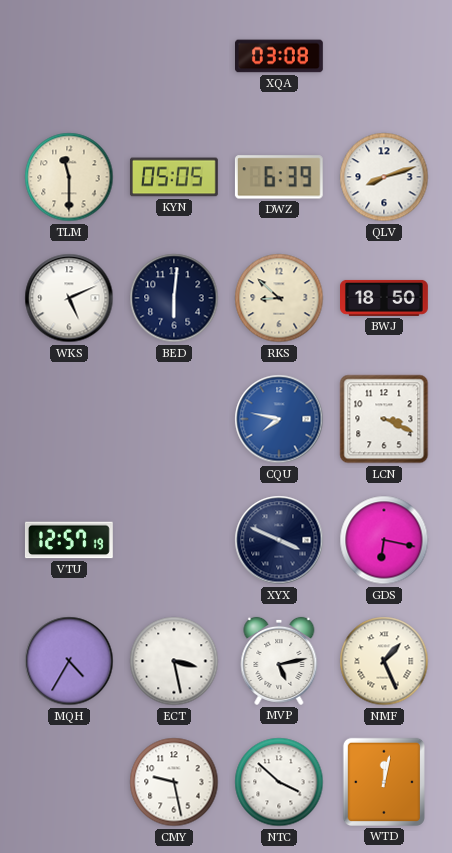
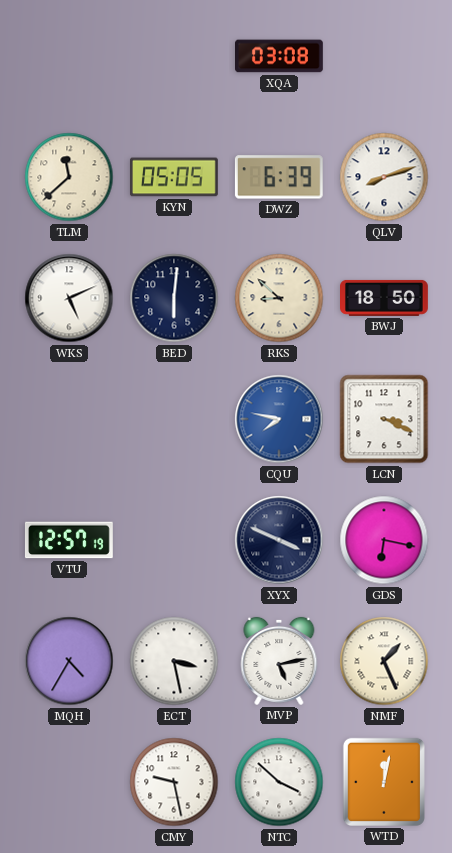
TLM: 11:30 -> 11:38
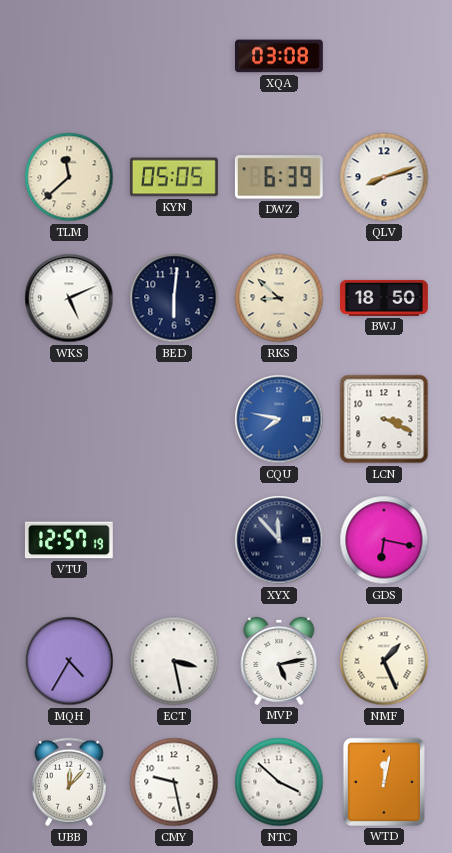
XYX: 3:49 -> 11:53
UBB: none -> 12:07
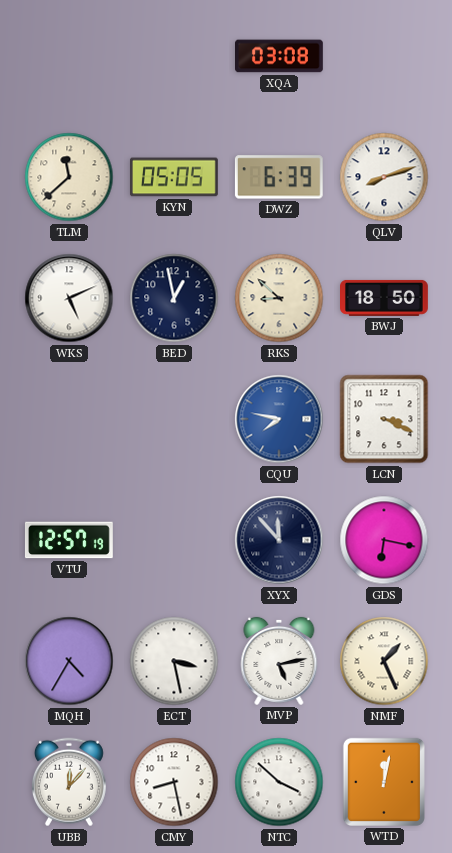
BED: 6:01 -> 12:58
CMY: 9:28 -> 8:28
